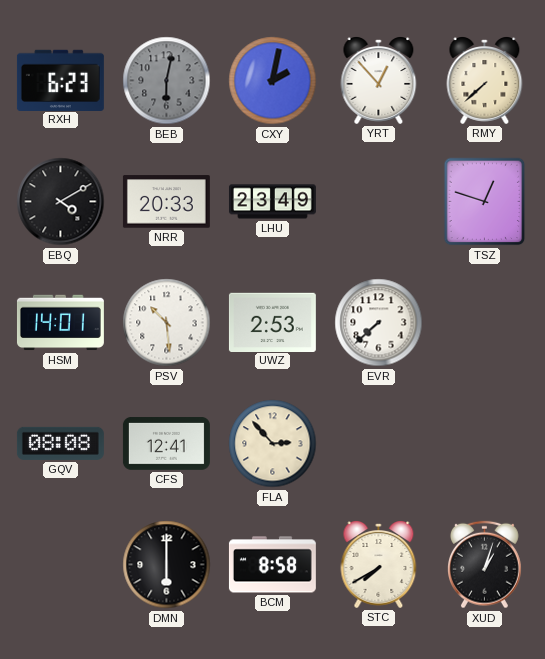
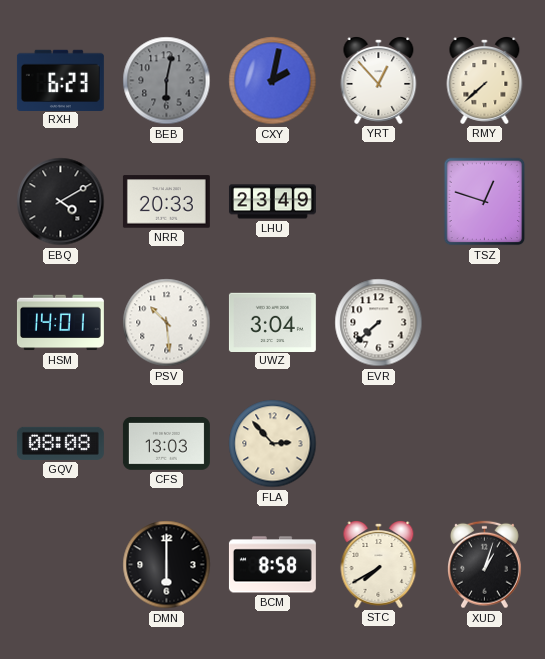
UWZ: 2:53 -> 3:04
CFS: 12:41 -> 13:03
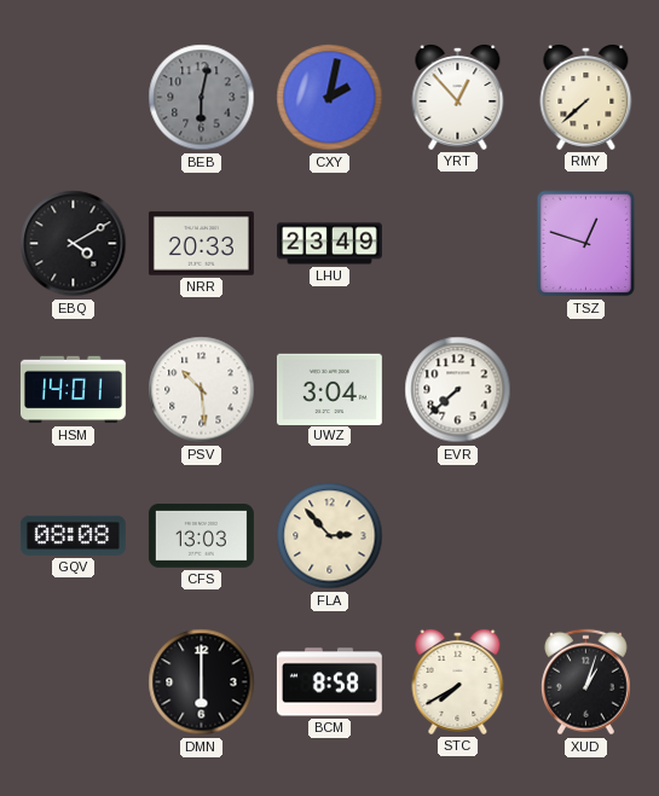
RXH: 6:23 -> none
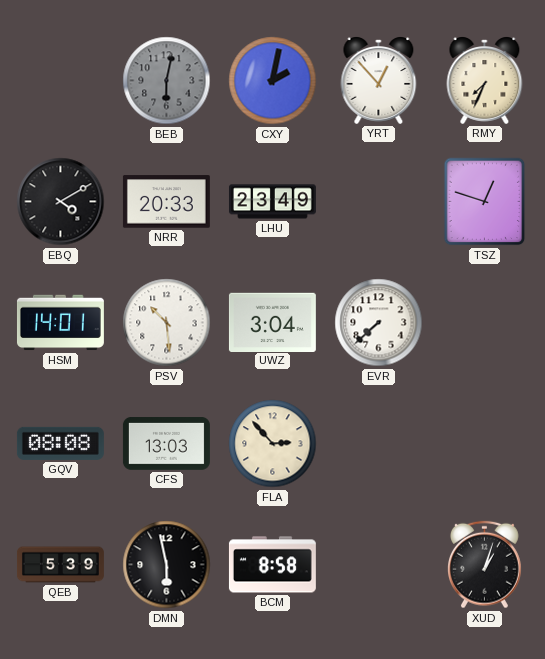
RMY: 7:38 -> 7:34
QEB: none -> 5:39
DMN: 6:00 -> 5:58
STC: 7:40 -> none
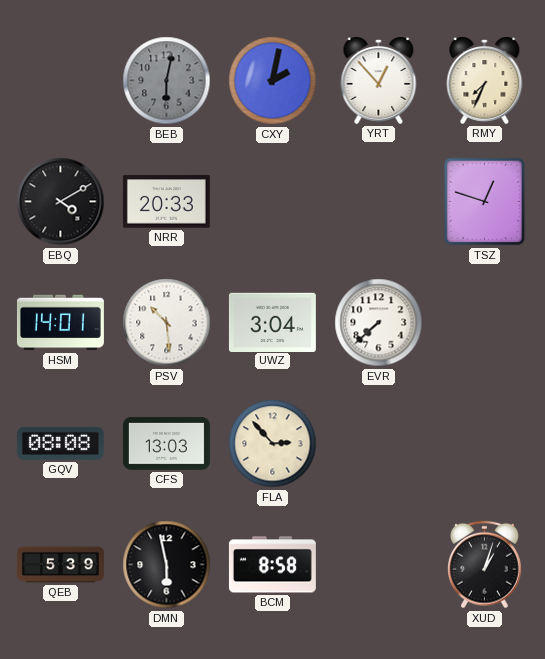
LHU: 23:49 -> none
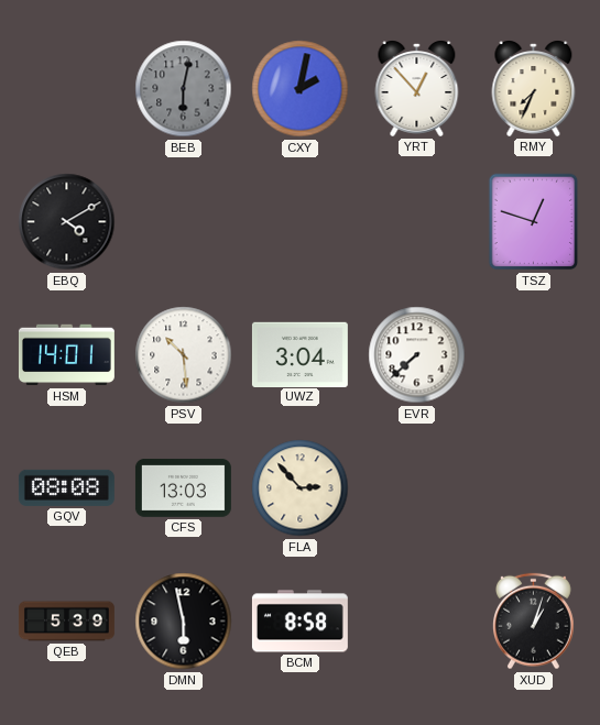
NRR: 20:33 -> none
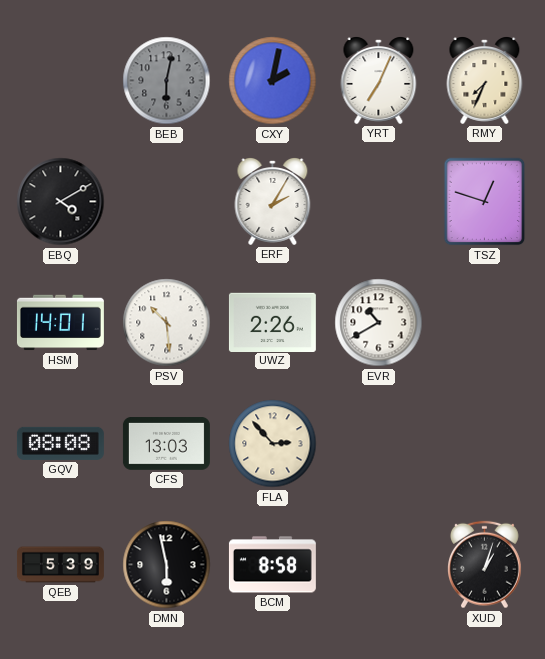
YRT: 12:53 -> 7:04
ERF: none -> 2:05
UWZ: 3:04 -> 2:26
EVR: 7:38 -> 10:40
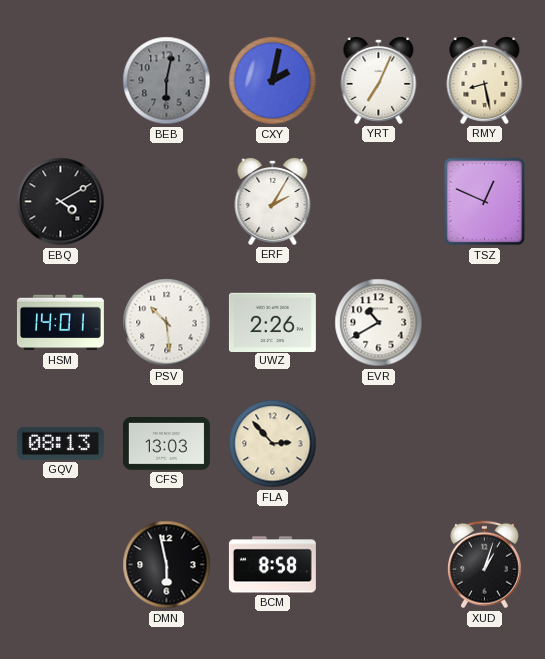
RMY: 7:34 -> 8:28
TSZ: 12:48 -> 12:49
GQV: 08:08 -> 08:13
QEB: 5:39 -> none
